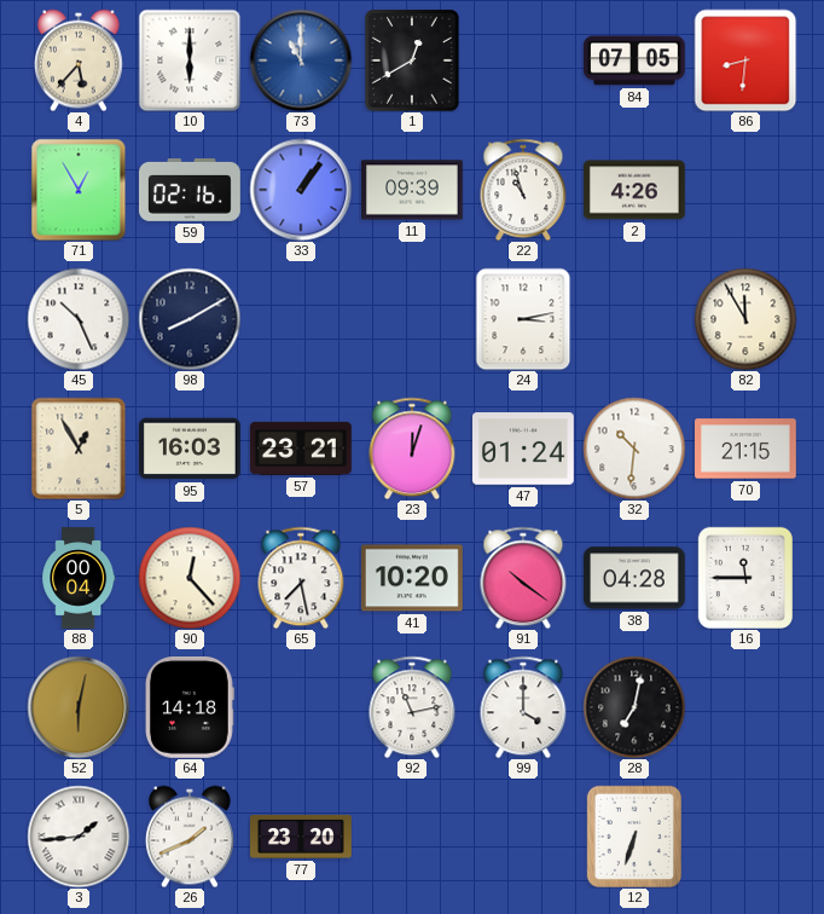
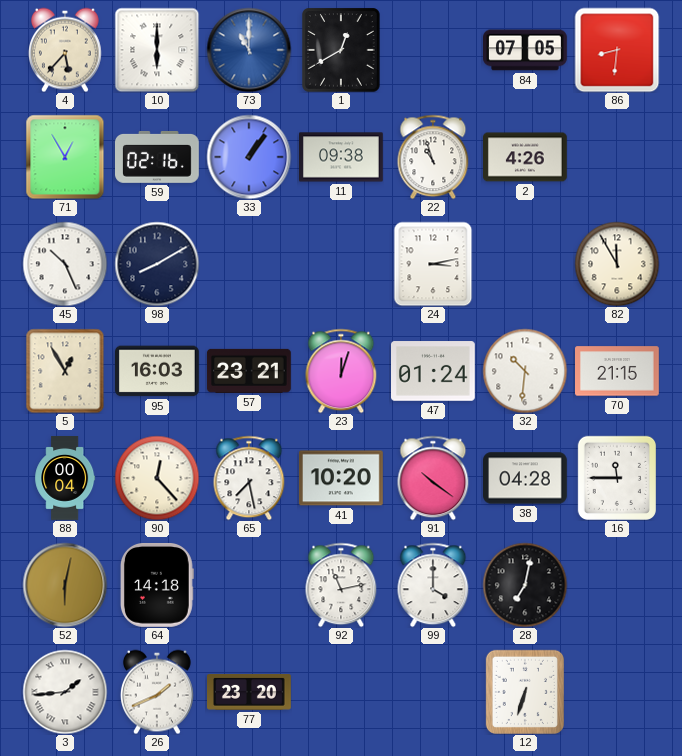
11: 09:39 -> 09:38
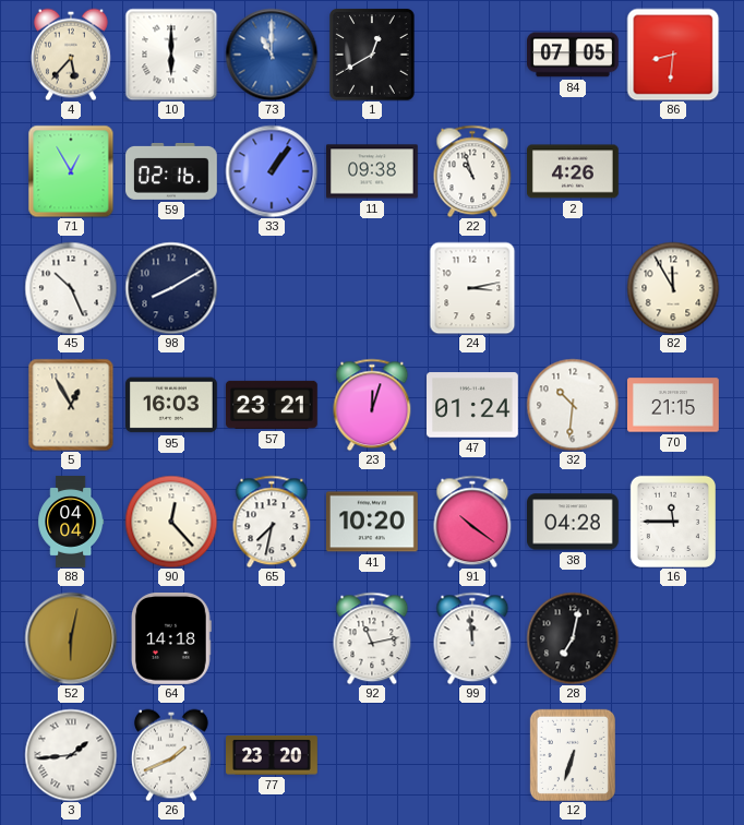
88: 00:04 -> 04:04
65: 7:28 -> 7:32
99: 4:00 -> 11:59
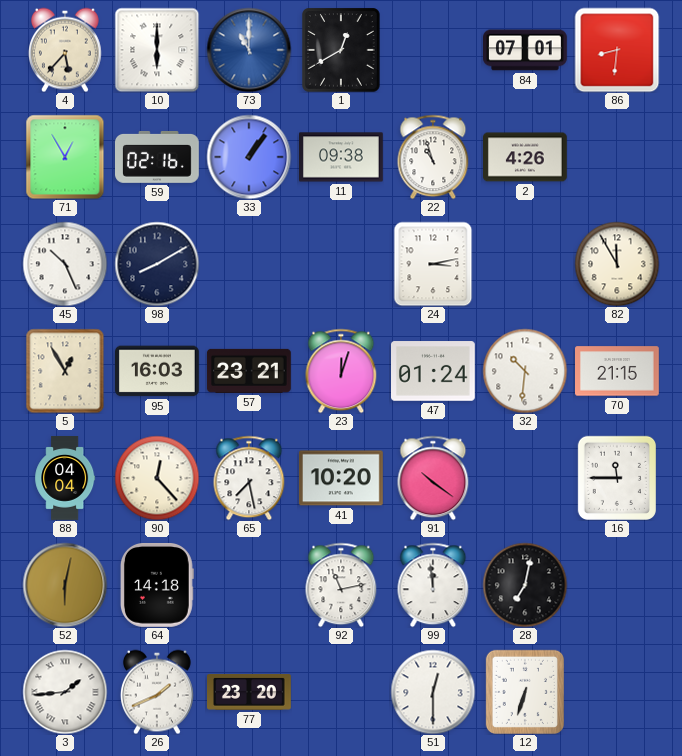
84: 07:05 -> 07:01
65: 7:32 -> 7:28
38: 04:28 -> none
51: none -> 12:30
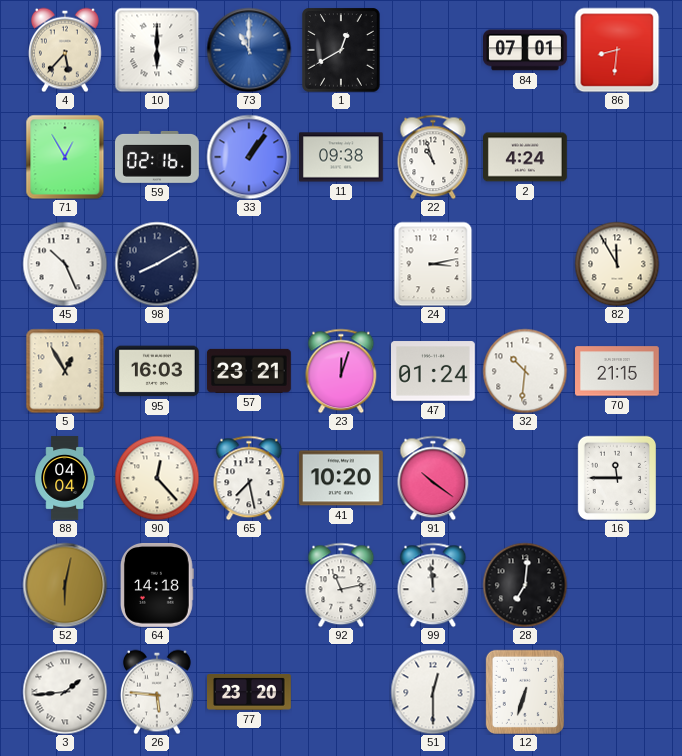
2: 4:26 -> 4:24
28: 7:02 -> 7:01
26: 1:41 -> 5:46
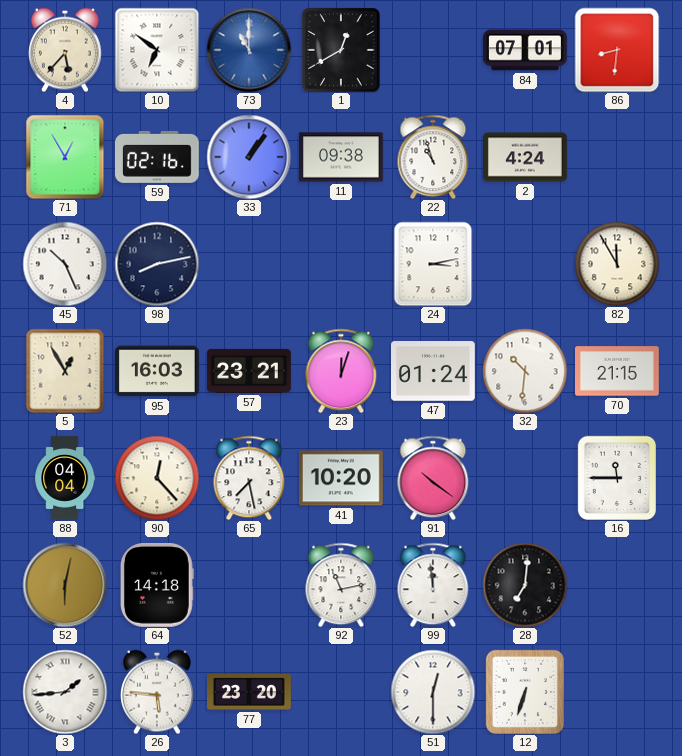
10: 6:00 -> 6:51
98: 8:10 -> 8:13
